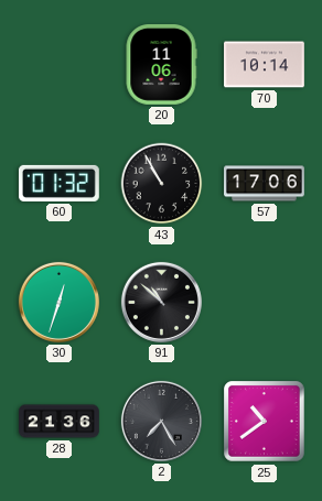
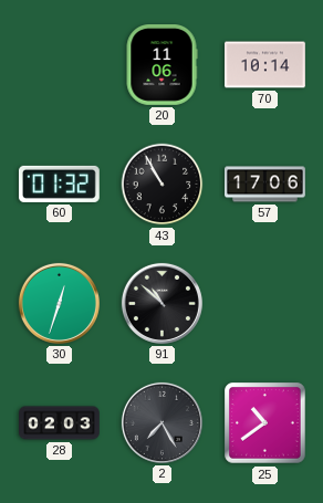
28: 21:36 -> 02:03
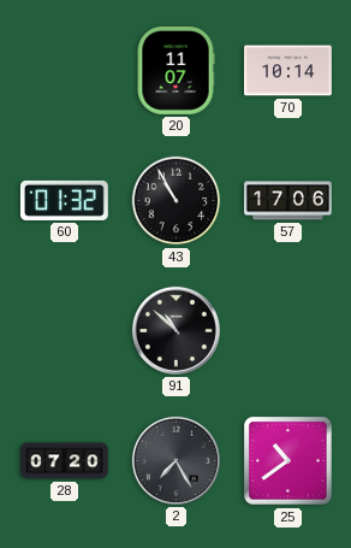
20: 11:06 -> 11:07
30: 12:33 -> none
28: 02:03 -> 07:20
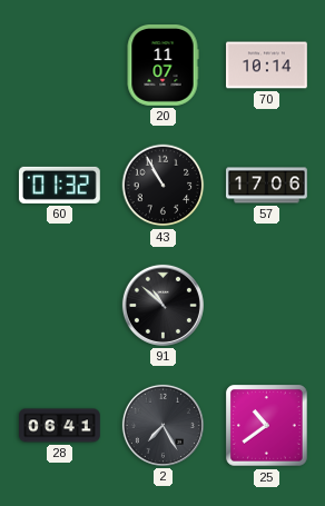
28: 07:20 -> 06:41
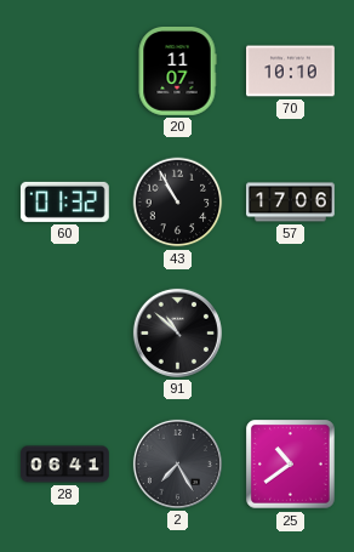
70: 10:14 -> 10:10
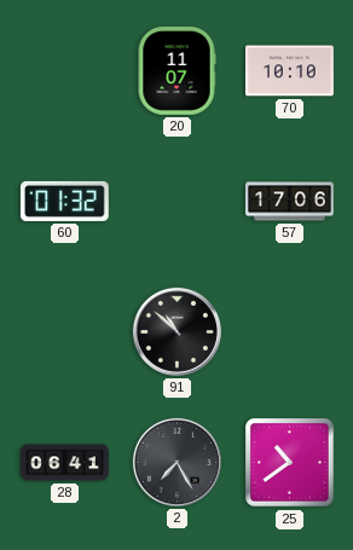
43: 10:55 -> none
